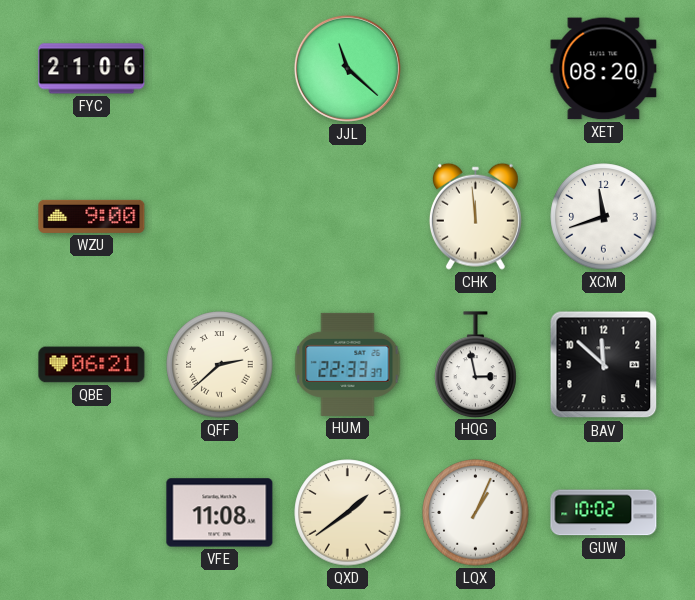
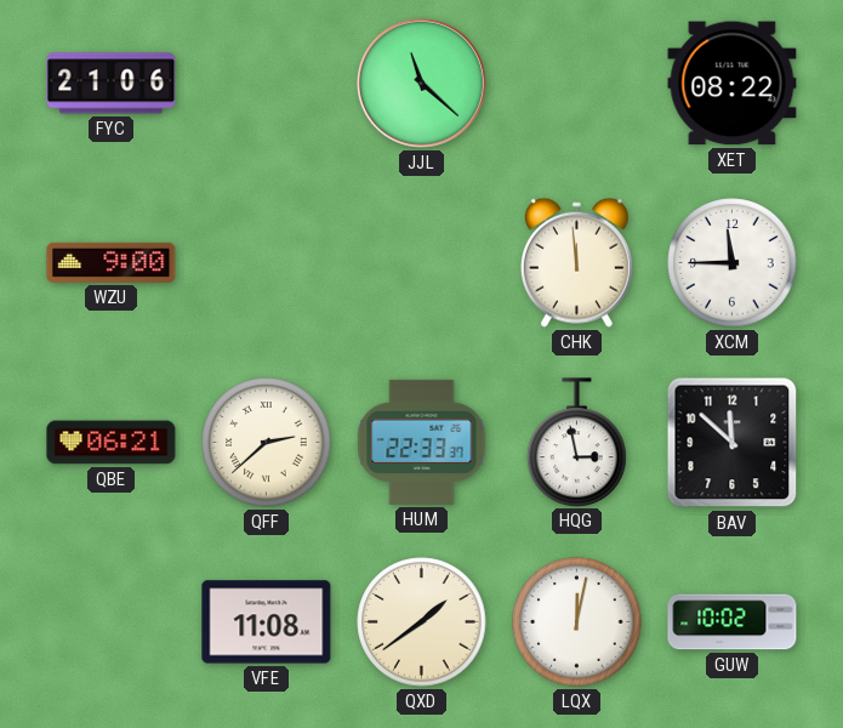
XET: 08:20 -> 08:22
XCM: 11:42 -> 11:45
LQX: 1:04 -> 12:02
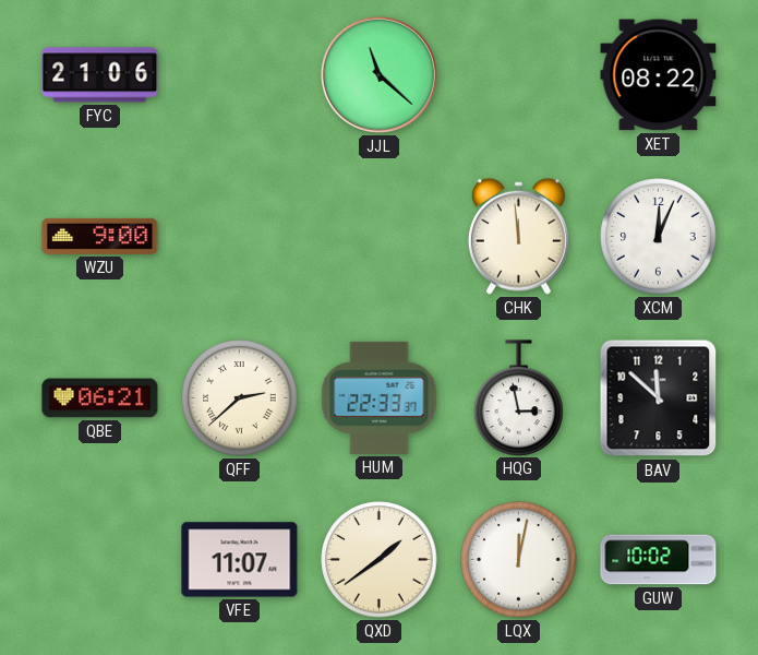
XCM: 11:45 -> 12:04
VFE: 11:08 -> 11:07
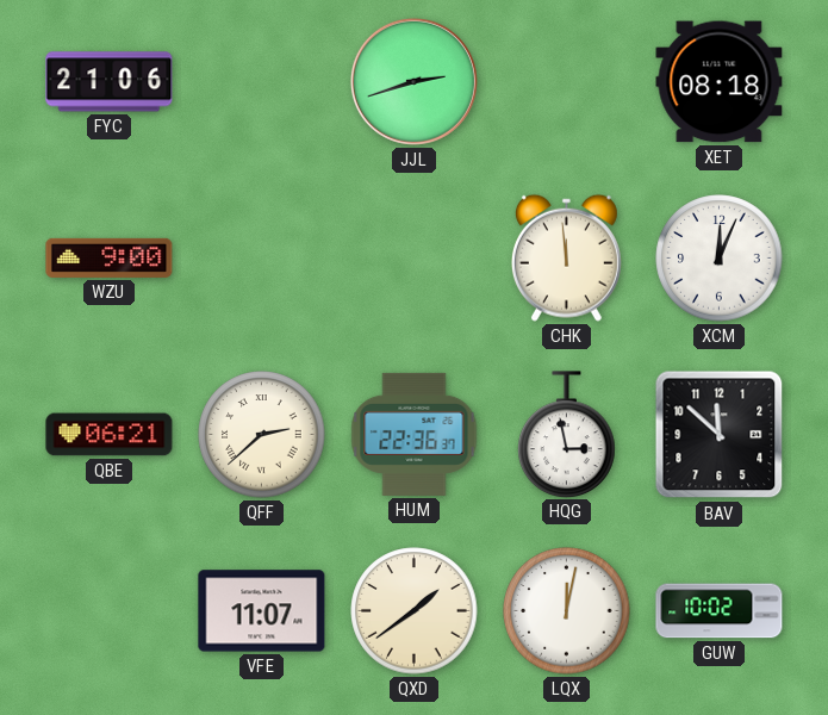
JJL: 11:22 -> 2:42
XET: 08:22 -> 08:18
HUM: 22:33 -> 22:36
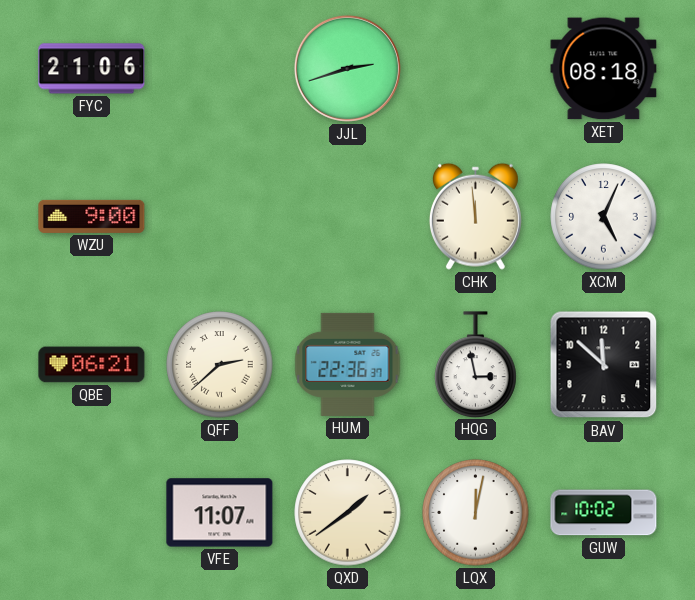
XCM: 12:04 -> 5:04
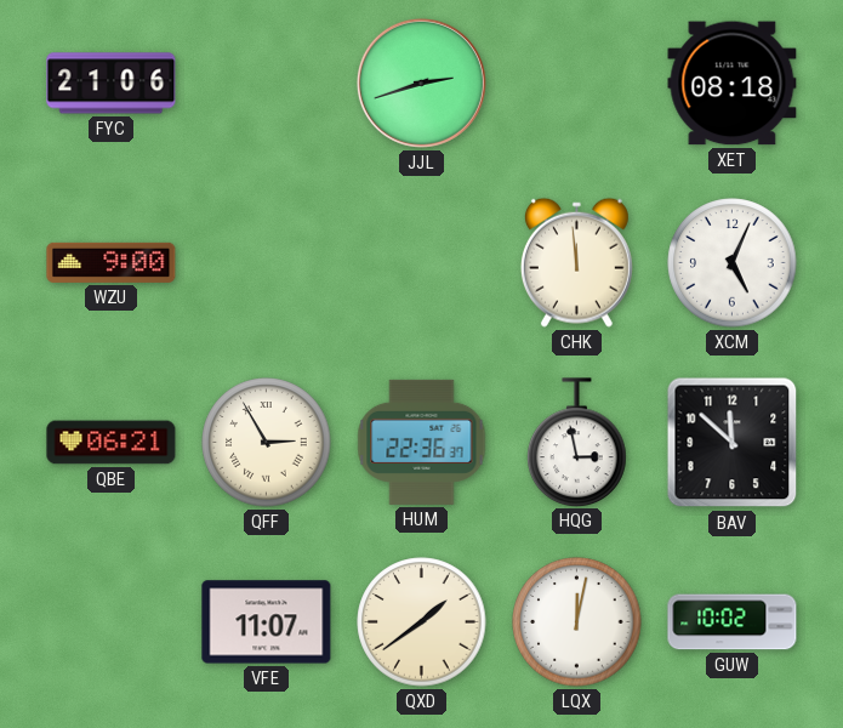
QFF: 2:38 -> 2:55
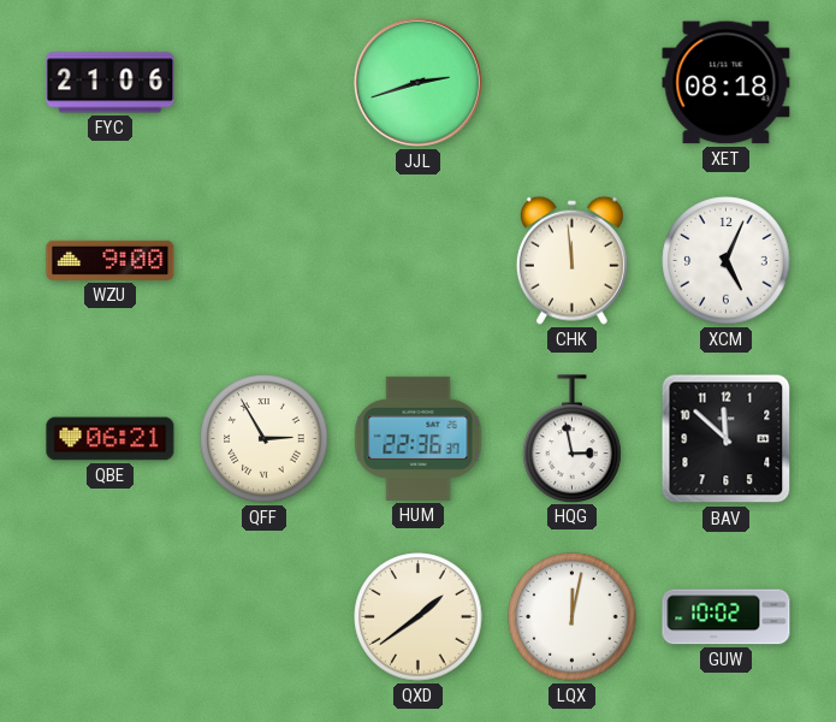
VFE: 11:07 -> none
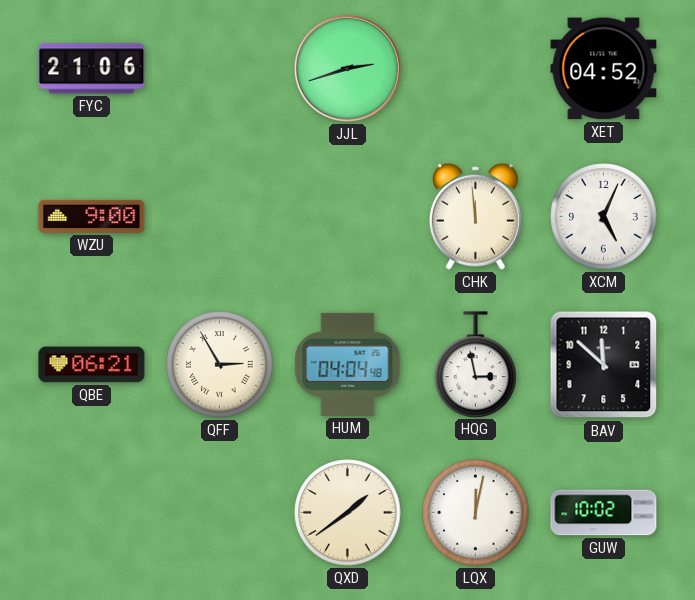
XET: 08:18 -> 04:52
HUM: 22:36 -> 04:04
